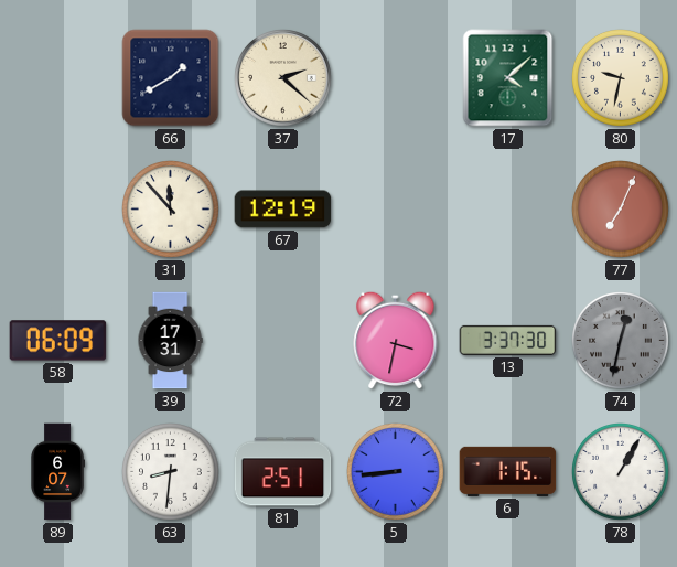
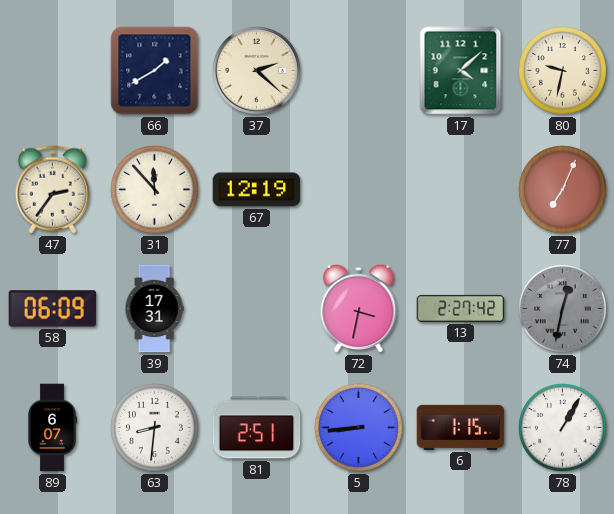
47: none -> 2:36
13: 3:37 -> 2:27
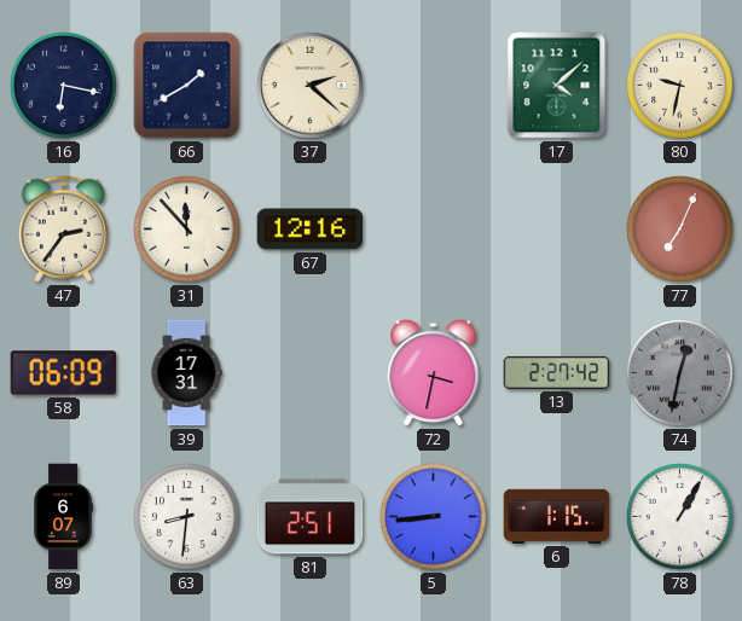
16: none -> 6:17
67: 12:19 -> 12:16
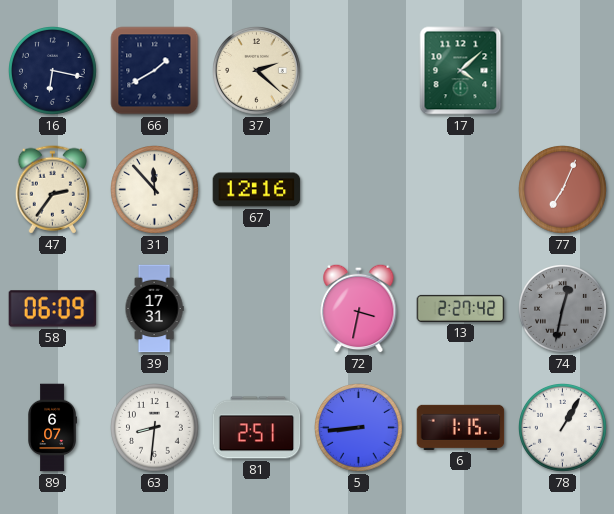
80: 9:32 -> none
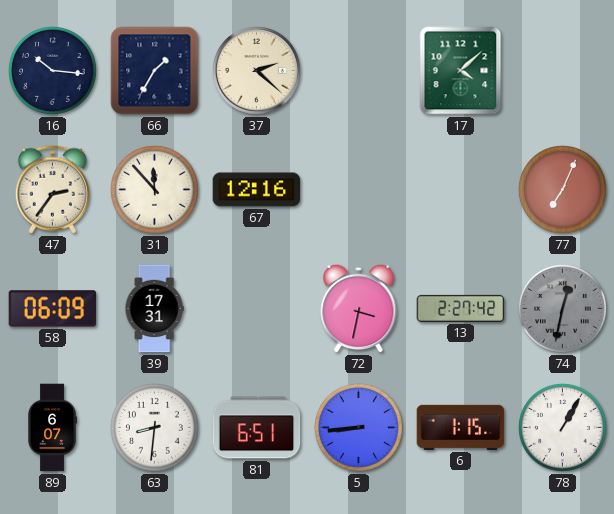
16: 6:17 -> 10:16
66: 1:40 -> 1:35
81: 2:51 -> 6:51
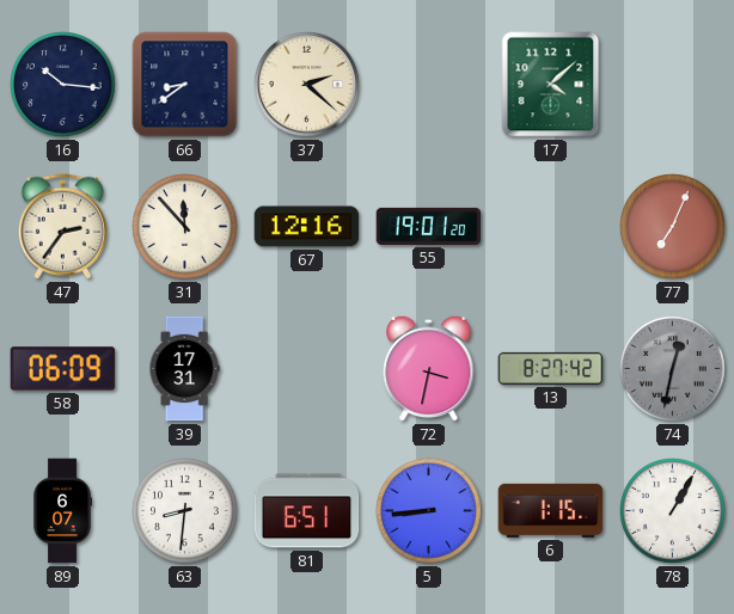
66: 1:35 -> 8:39
55: none -> 19:01
13: 2:27 -> 8:27
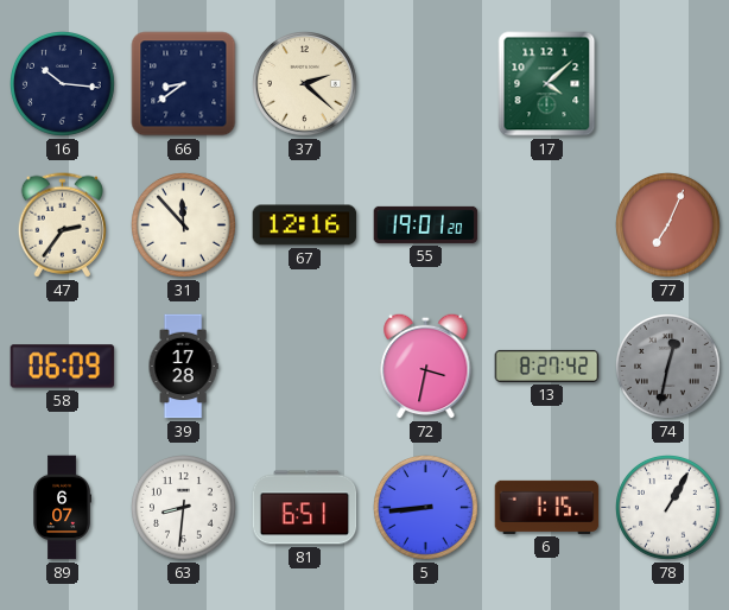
39: 17:31 -> 17:28
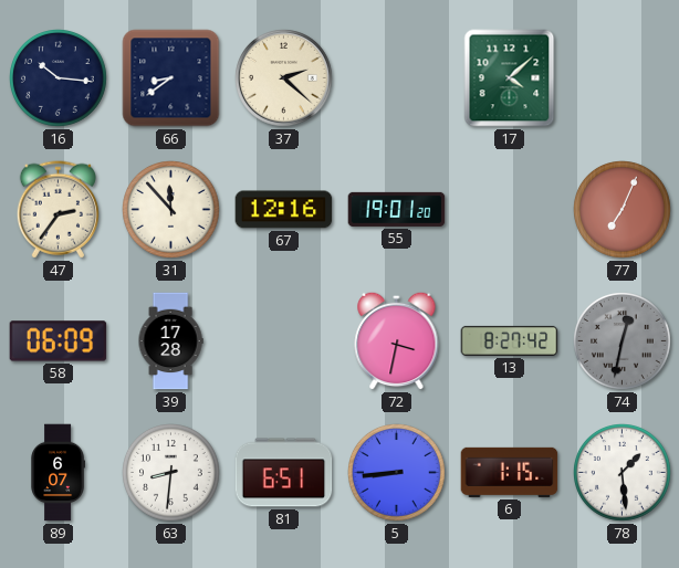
78: 1:05 -> 1:29
